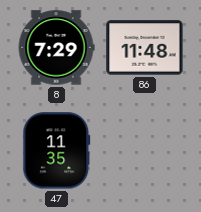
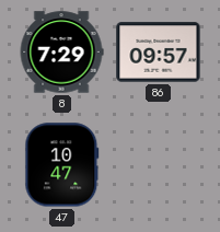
86: 11:48 -> 09:57
47: 11:35 -> 10:47
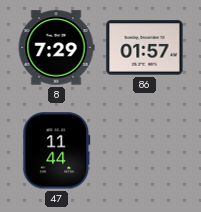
86: 09:57 -> 01:57
47: 10:47 -> 11:44
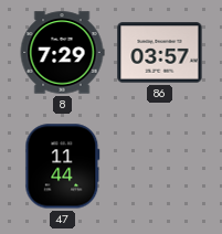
86: 01:57 -> 03:57
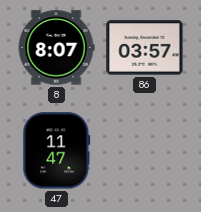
8: 7:29 -> 8:07
47: 11:44 -> 11:47
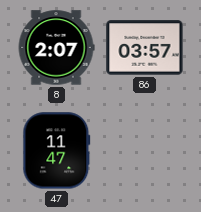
8: 8:07 -> 2:07
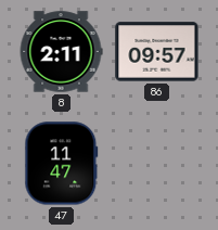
8: 2:07 -> 2:11
86: 03:57 -> 09:57
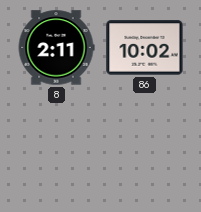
86: 09:57 -> 10:02
47: 11:47 -> none
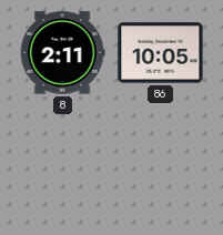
86: 10:02 -> 10:05
